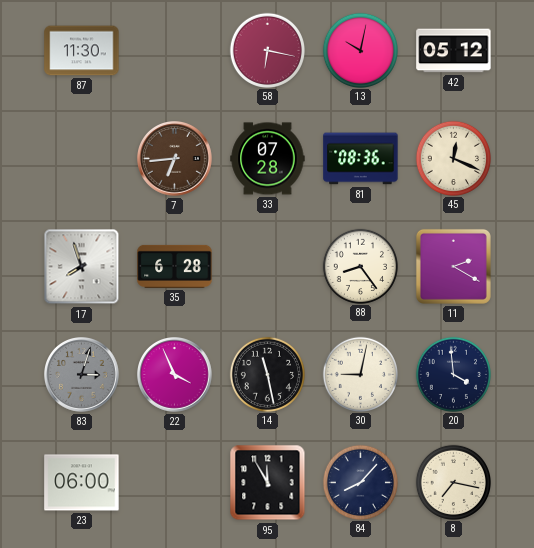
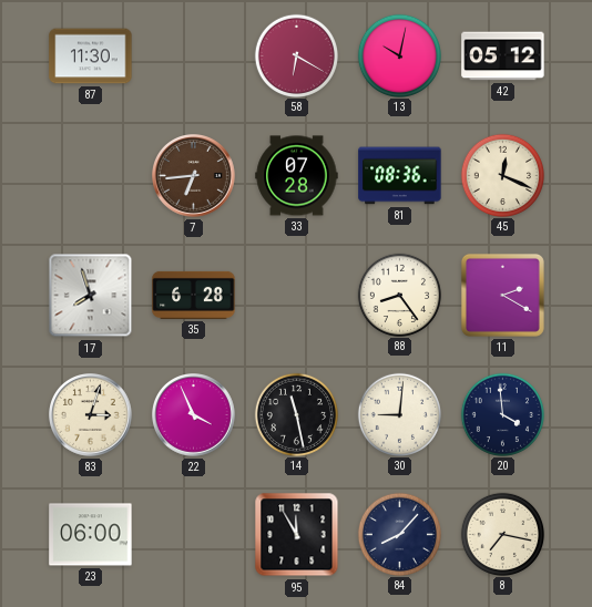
58: 6:17 -> 6:20
83 dial: grey -> cream
30: 9:02 -> 9:01
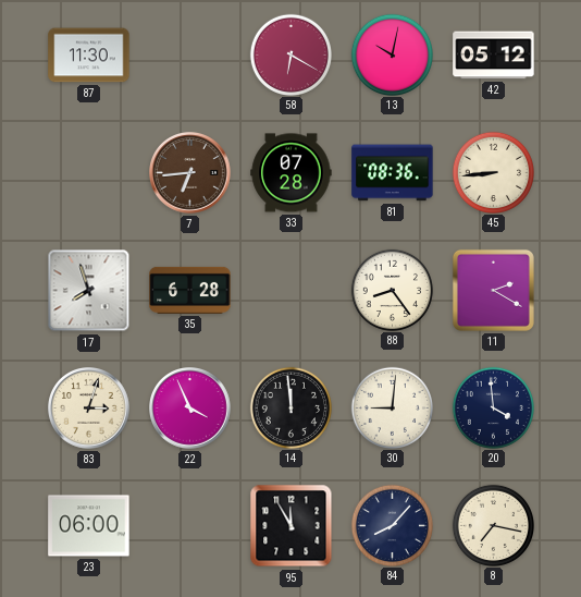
45: 12:19 -> 8:44
14: 11:28 -> 11:59
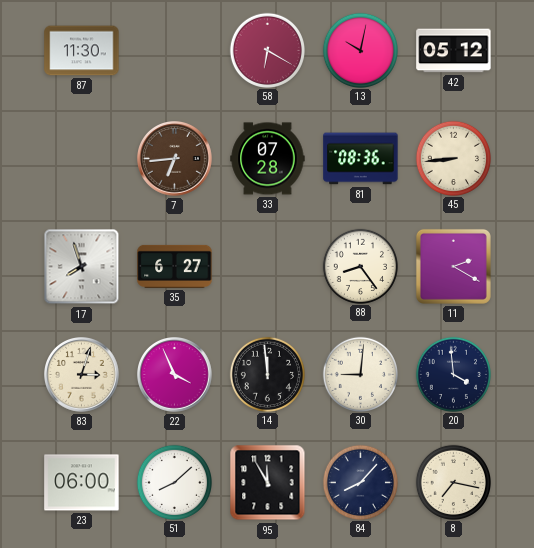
35: 6:28 -> 6:27
51: none -> 8:08
